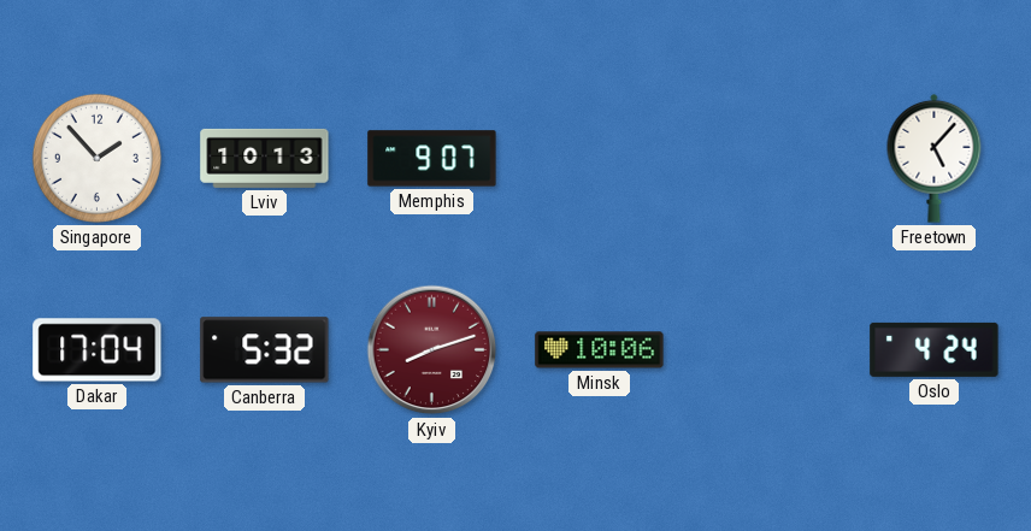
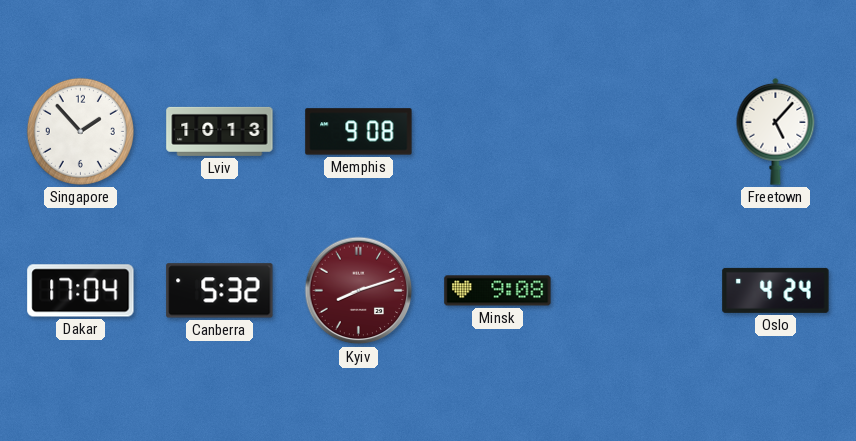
Memphis: 9:07 -> 9:08
Minsk: 10:06 -> 9:08
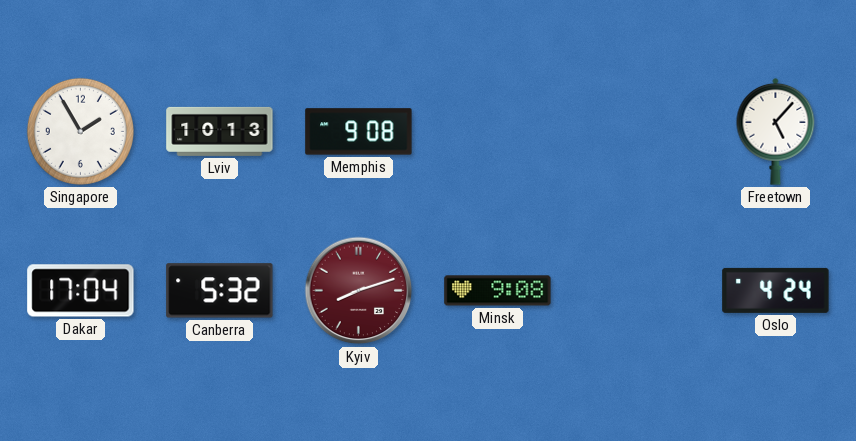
Singapore: 1:53 -> 1:55
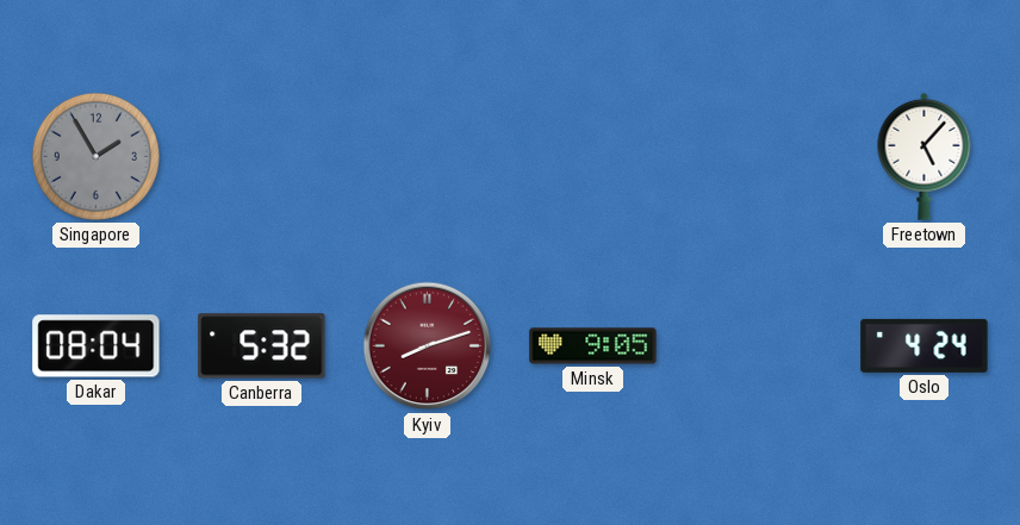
Singapore dial: white -> grey
Lviv: 10:13 -> none
Memphis: 9:08 -> none
Dakar: 17:04 -> 08:04
Minsk: 9:08 -> 9:05
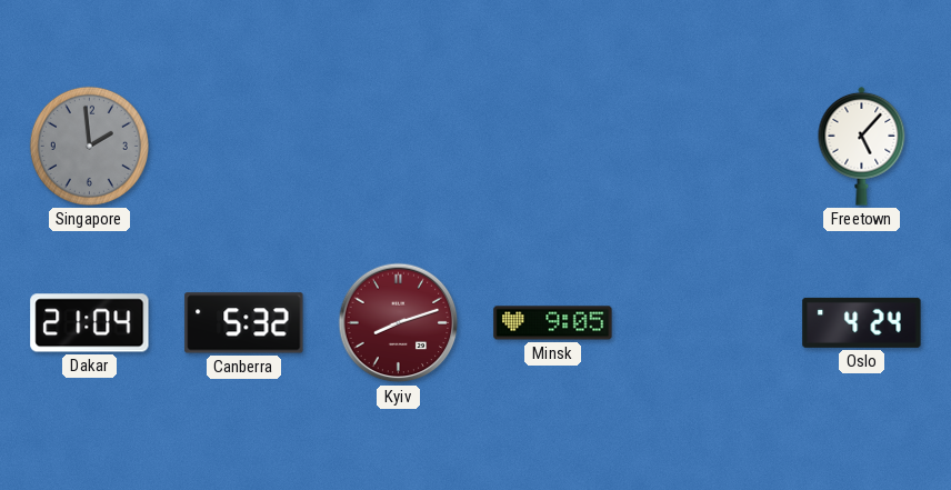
Singapore: 1:55 -> 1:59
Dakar: 08:04 -> 21:04
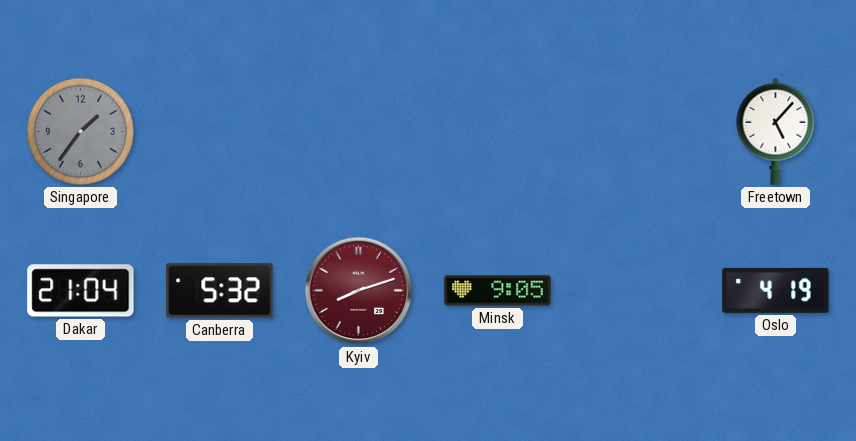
Singapore: 1:59 -> 1:36
Oslo: 4:24 -> 4:19
